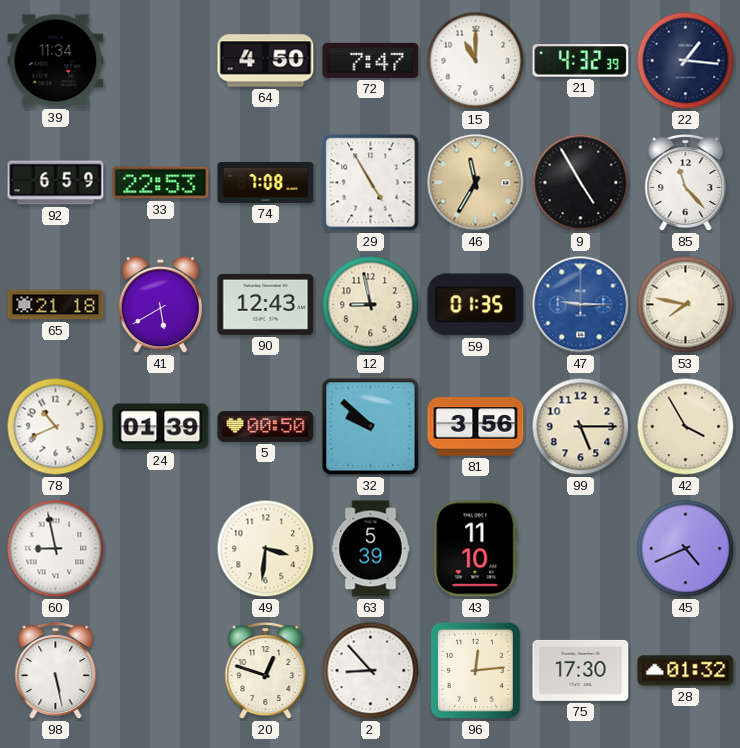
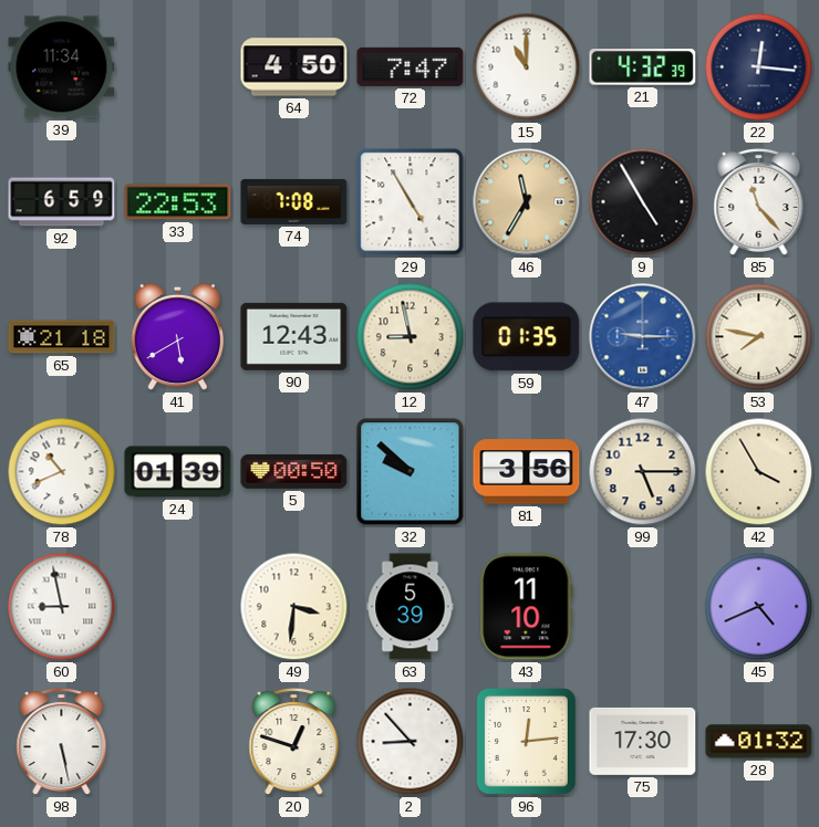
22: 1:16 -> 12:16
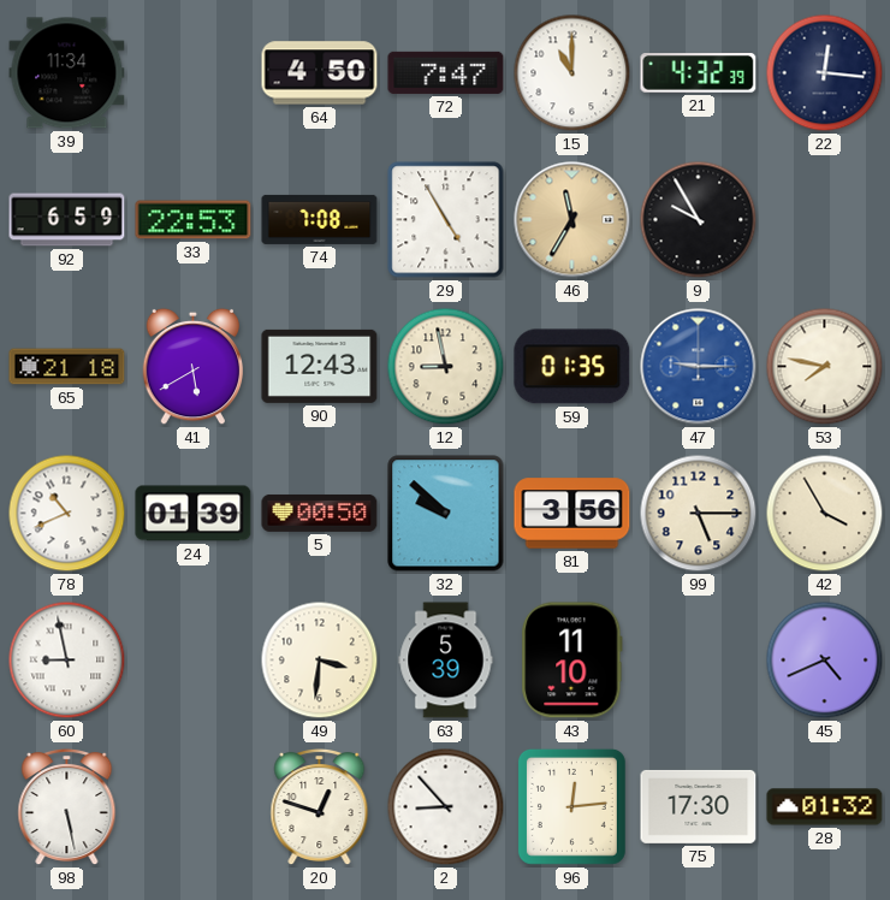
9: 4:55 -> 9:55
85: 11:23 -> none
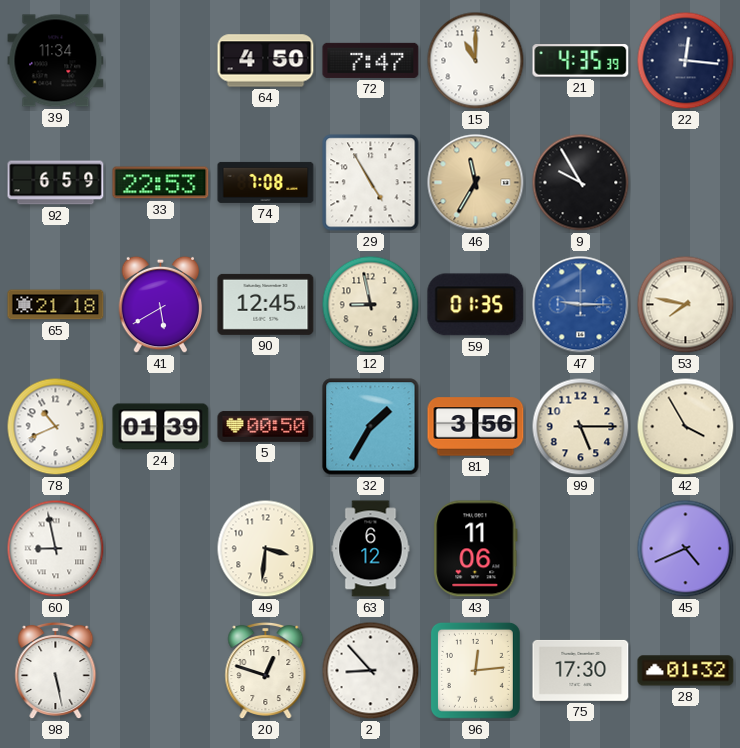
21: 4:32 -> 4:35
90: 12:43 -> 12:45
32: 9:52 -> 1:35
63: 5:39 -> 6:12
43: 11:10 -> 11:06
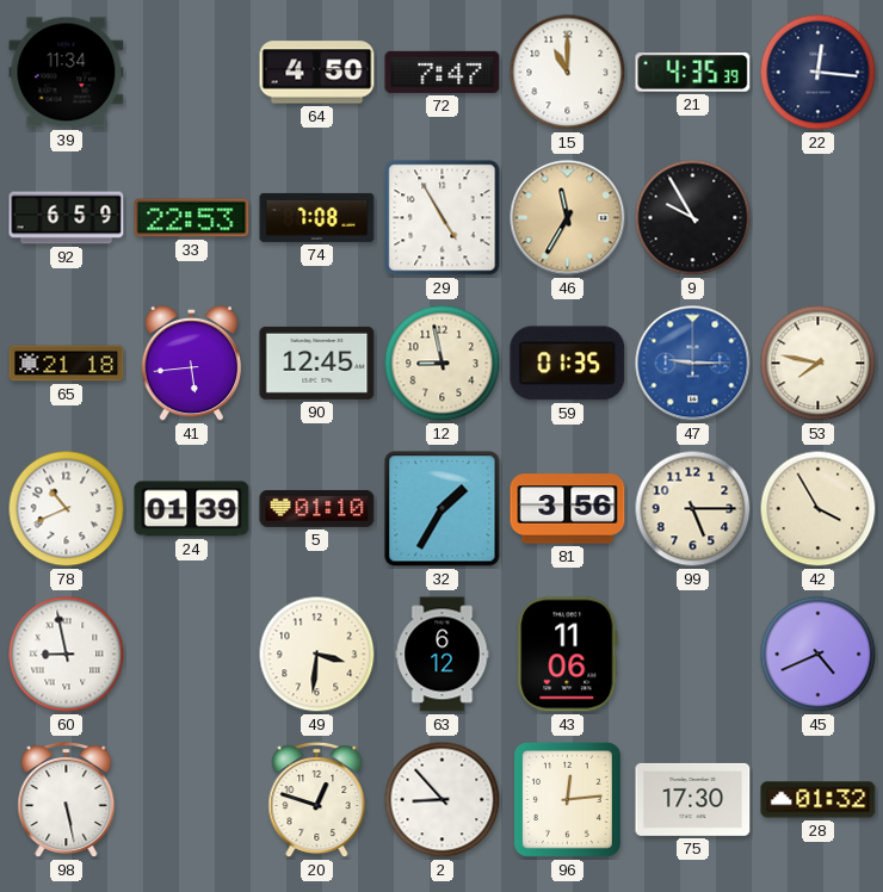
41: 5:40 -> 5:44
5: 00:50 -> 01:10
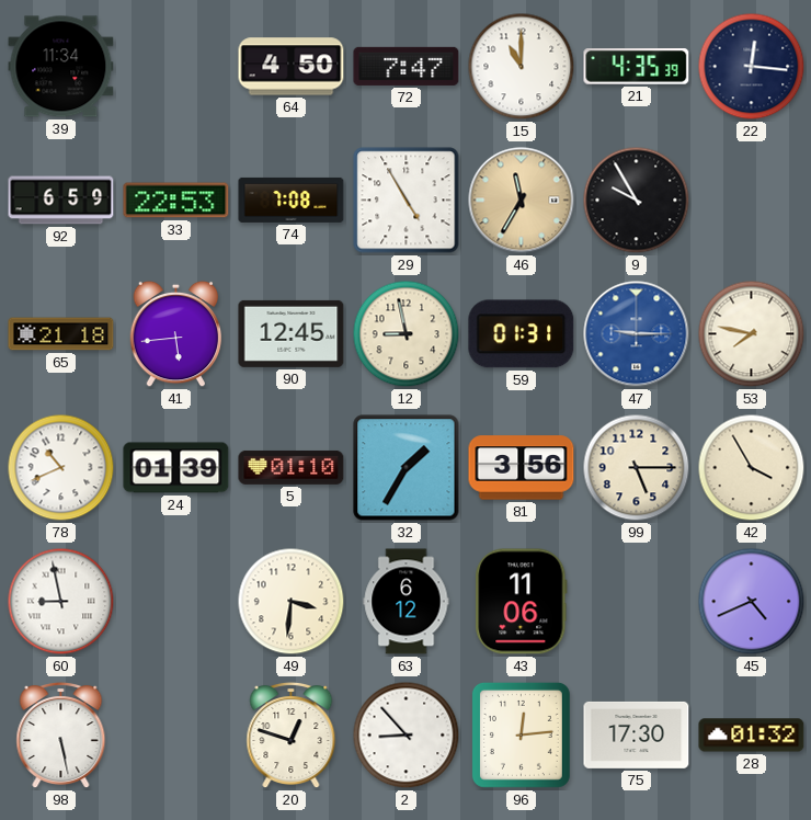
59: 01:35 -> 01:31
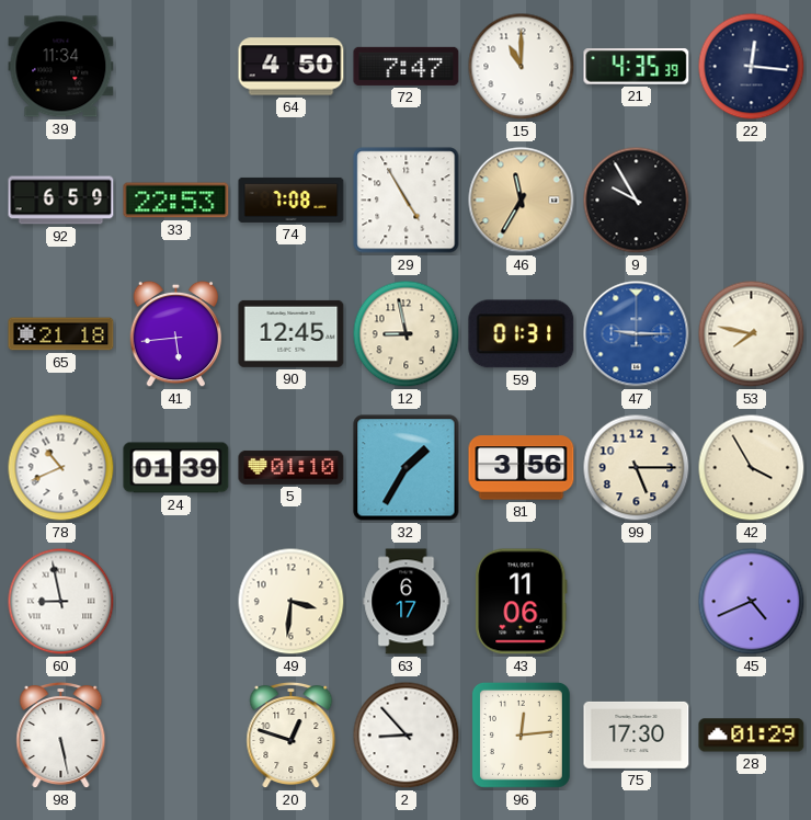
63: 6:12 -> 6:17
28: 01:32 -> 01:29
